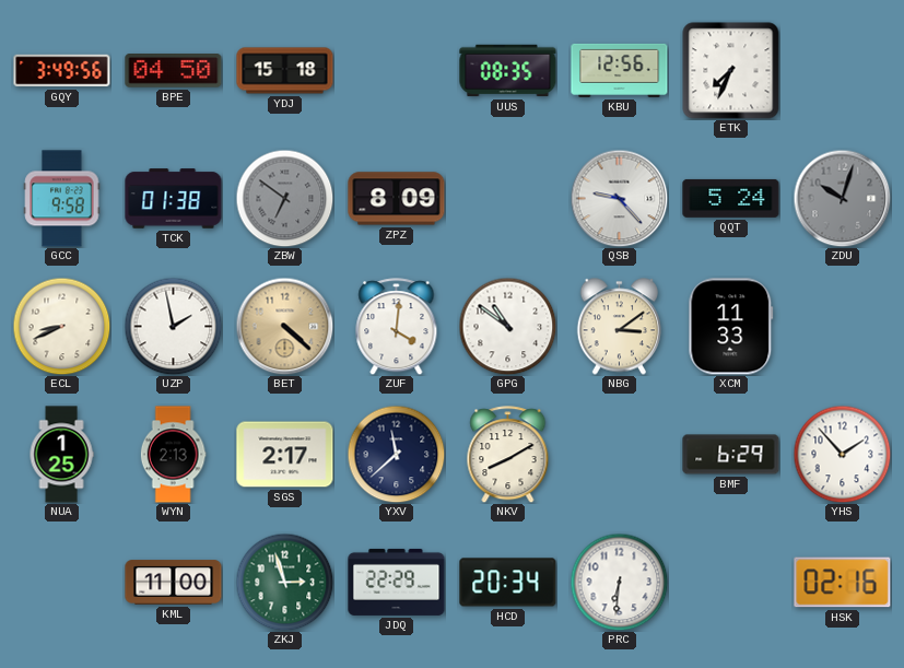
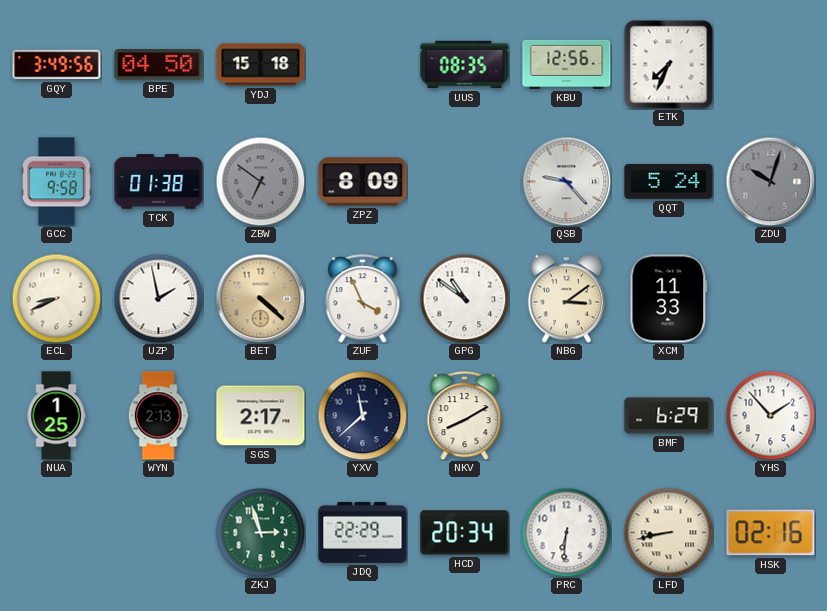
ZUF: 4:01 -> 3:56
KML: 11:00 -> none
LFD: none -> 8:43
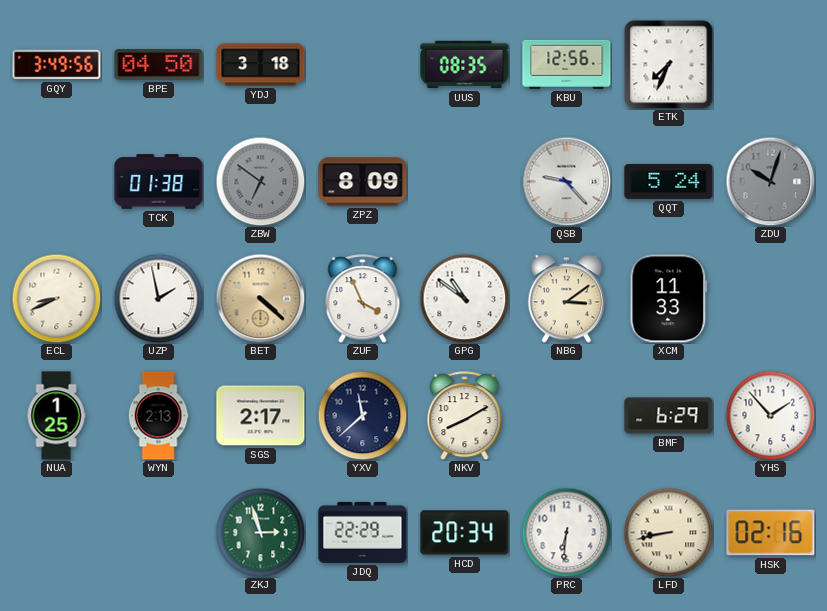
YDJ: 15:18 -> 3:18
GCC: 9:58 -> none
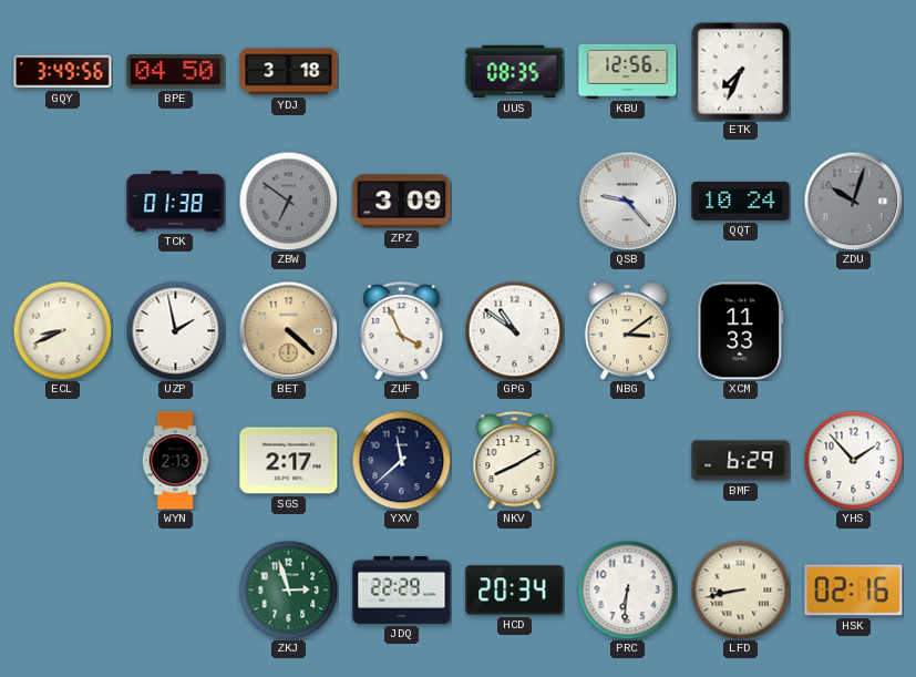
ZPZ: 8:09 -> 3:09
QQT: 5:24 -> 10:24
NUA: 1:25 -> none
